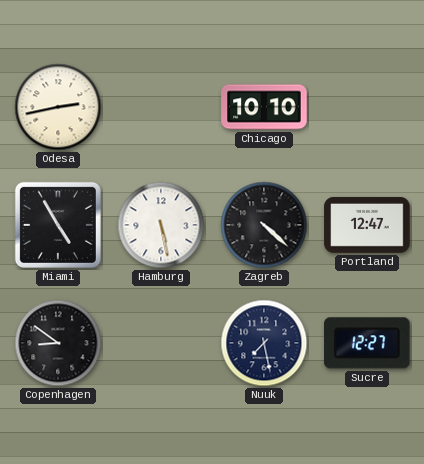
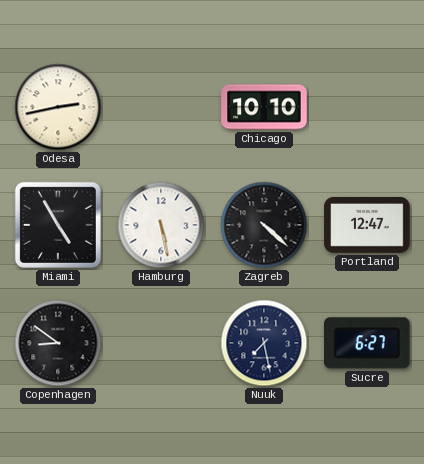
Sucre: 12:27 -> 6:27
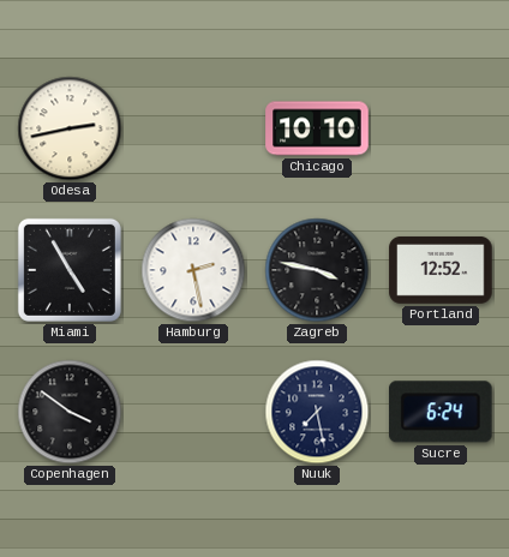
Hamburg: 5:28 -> 2:28
Zagreb: 4:22 -> 3:47
Portland: 12:47 -> 12:52
Copenhagen: 8:51 -> 3:51
Sucre: 6:27 -> 6:24
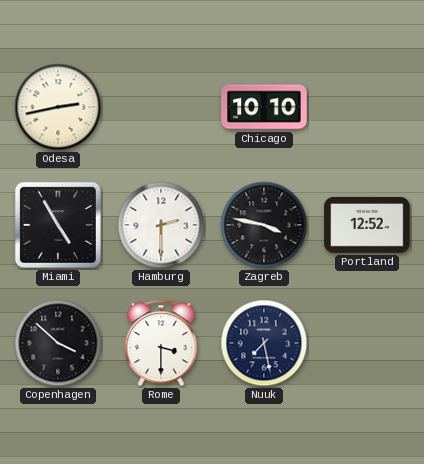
Hamburg: 2:28 -> 2:30
Copenhagen: 3:51 -> 3:52
Rome: none -> 3:30
Sucre: 6:24 -> none
